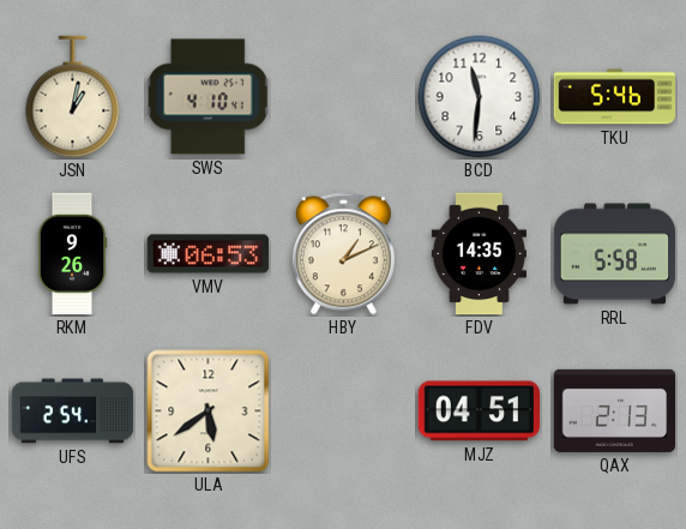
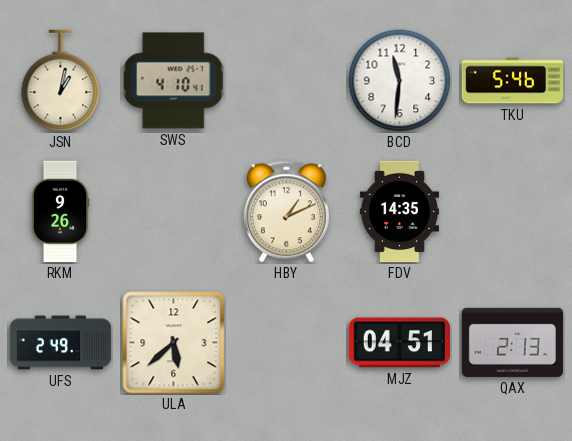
VMV: 06:53 -> none
RRL: 5:58 -> none
UFS: 2:54 -> 2:49
ULA: 5:39 -> 5:38
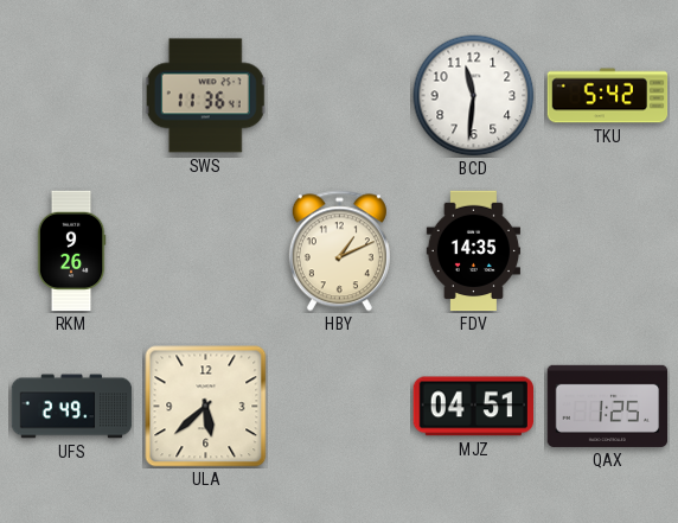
JSN: 1:02 -> none
SWS: 4:10 -> 11:36
TKU: 5:46 -> 5:42
QAX: 2:13 -> 1:25
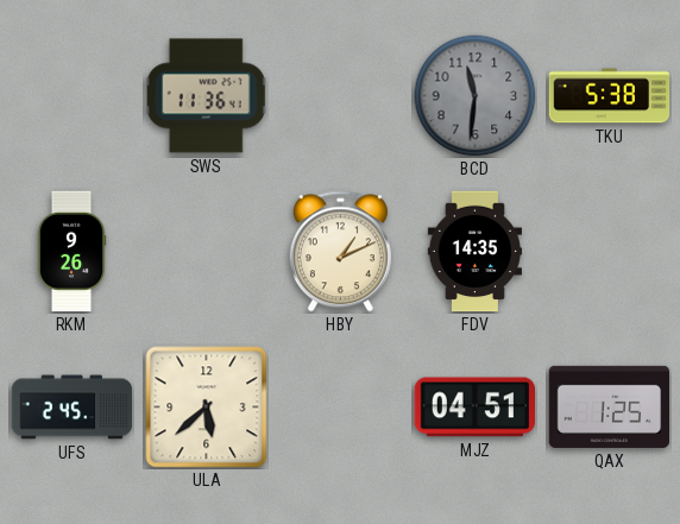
BCD dial: white -> grey
TKU: 5:42 -> 5:38
UFS: 2:49 -> 2:45
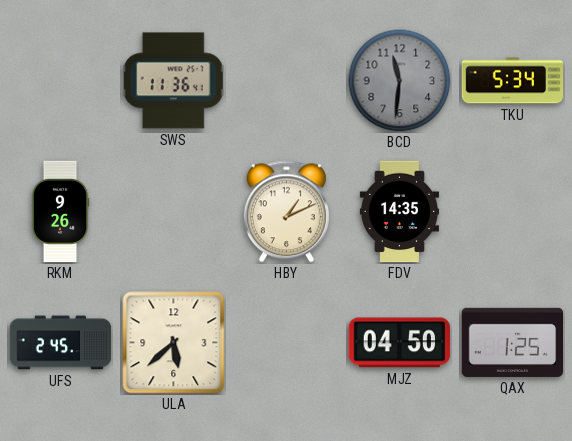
TKU: 5:38 -> 5:34
MJZ: 04:51 -> 04:50
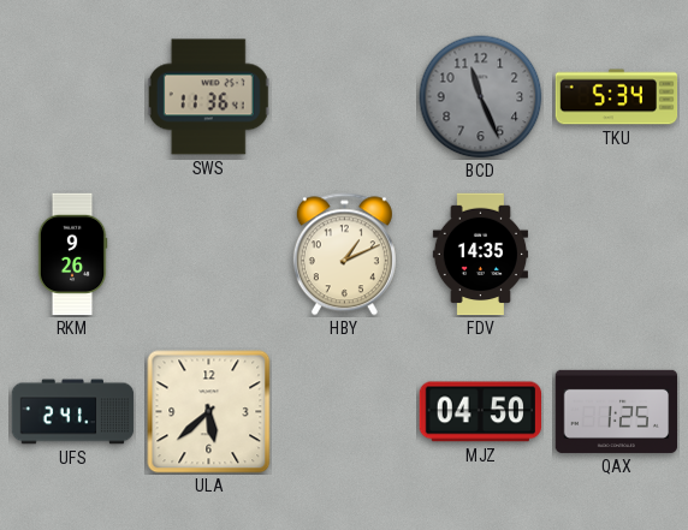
BCD: 11:31 -> 11:26
UFS: 2:45 -> 2:41
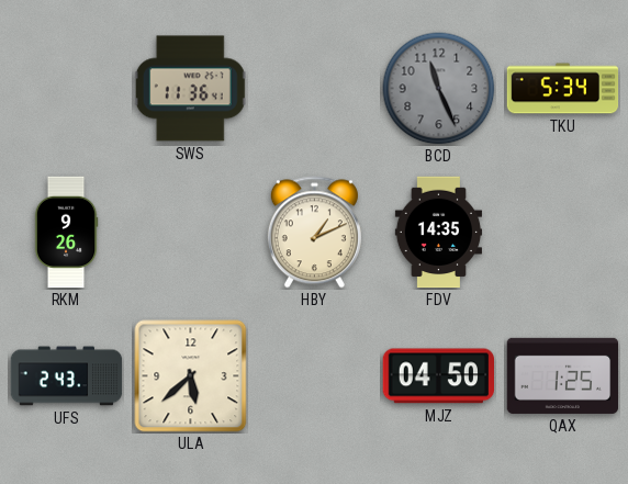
UFS: 2:41 -> 2:43
